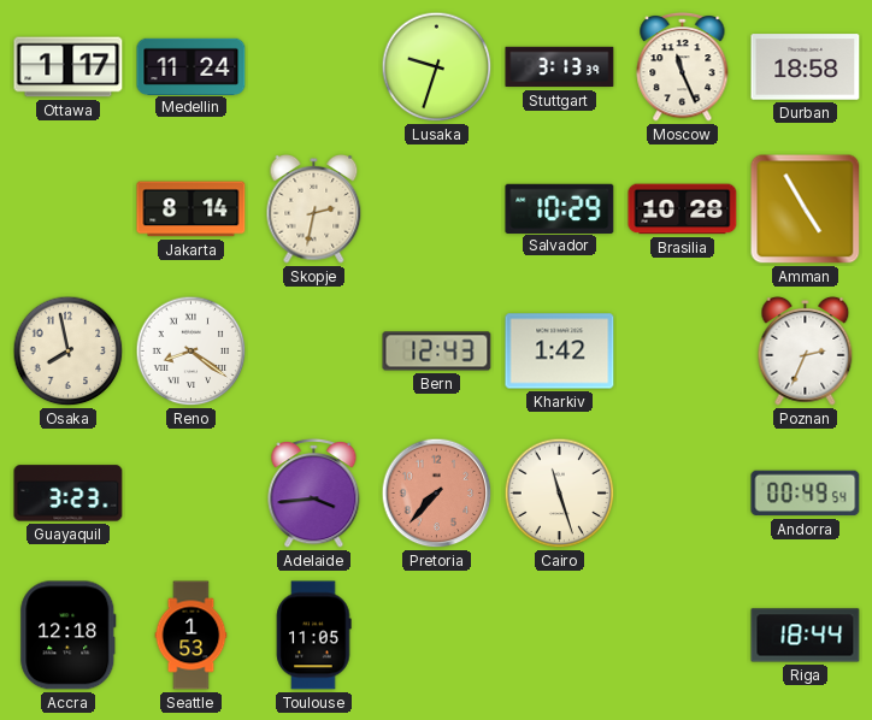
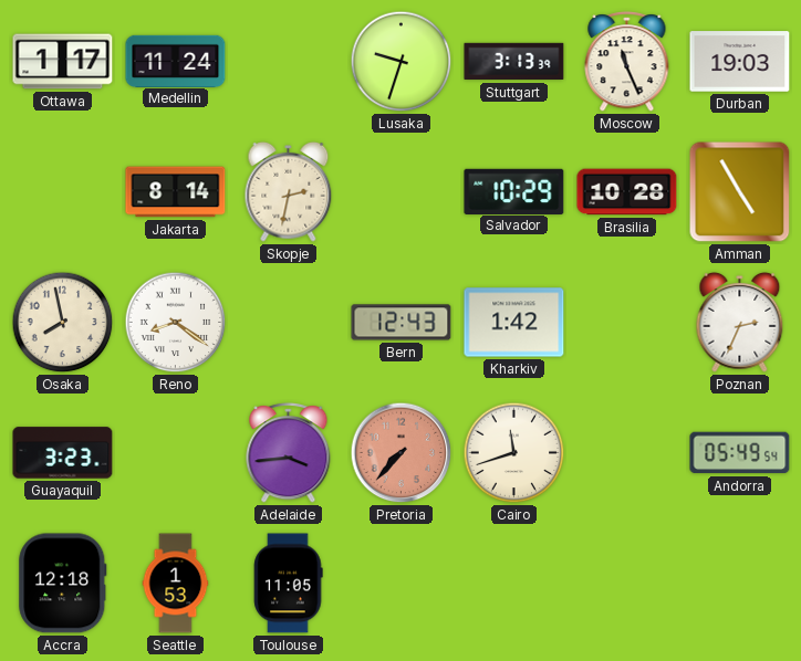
Durban: 18:58 -> 19:03
Cairo: 11:27 -> 11:42
Andorra: 00:49 -> 05:49
Riga: 18:44 -> none
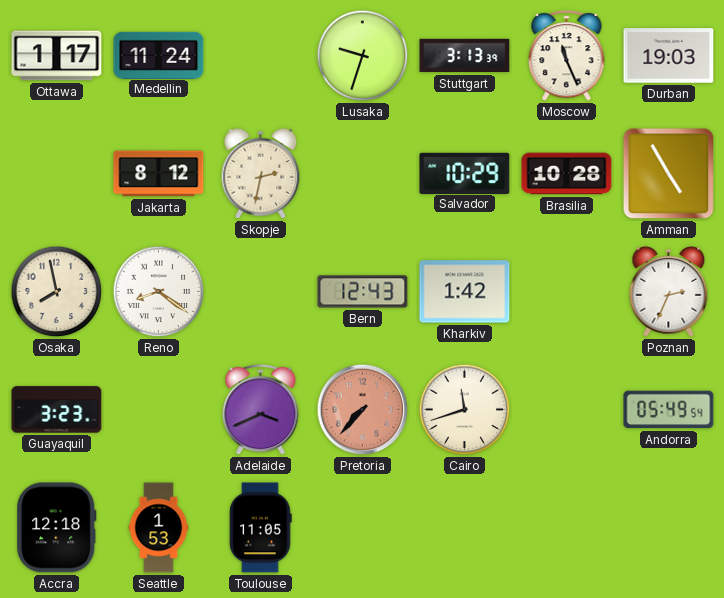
Jakarta: 8:14 -> 8:12
Adelaide: 3:44 -> 3:41
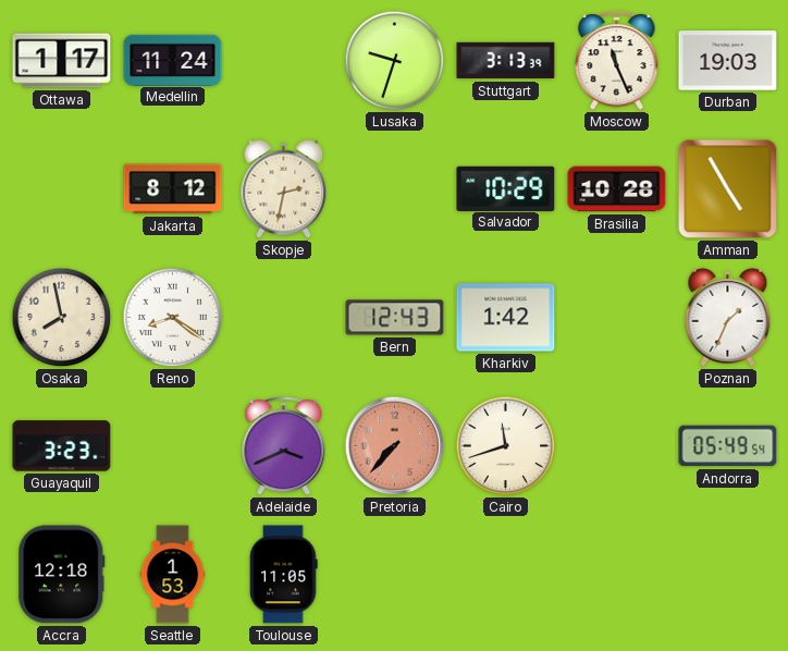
Poznan: 2:34 -> 1:34
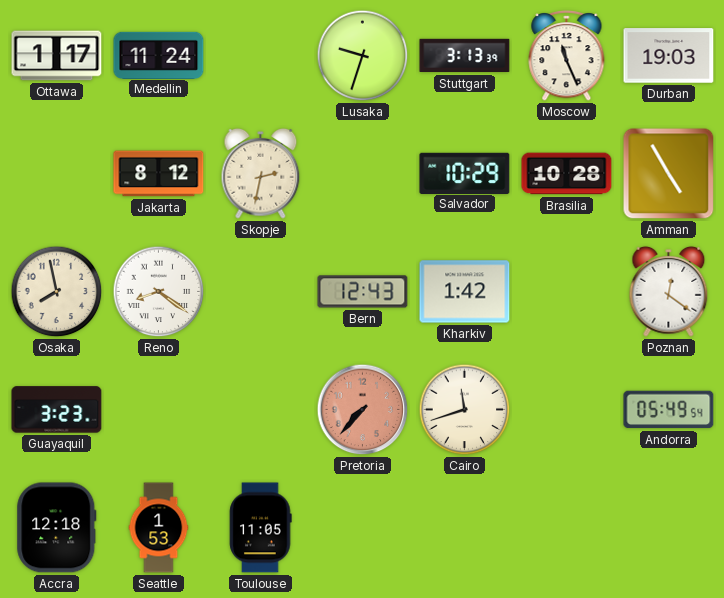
Poznan: 1:34 -> 12:21
Adelaide: 3:41 -> none
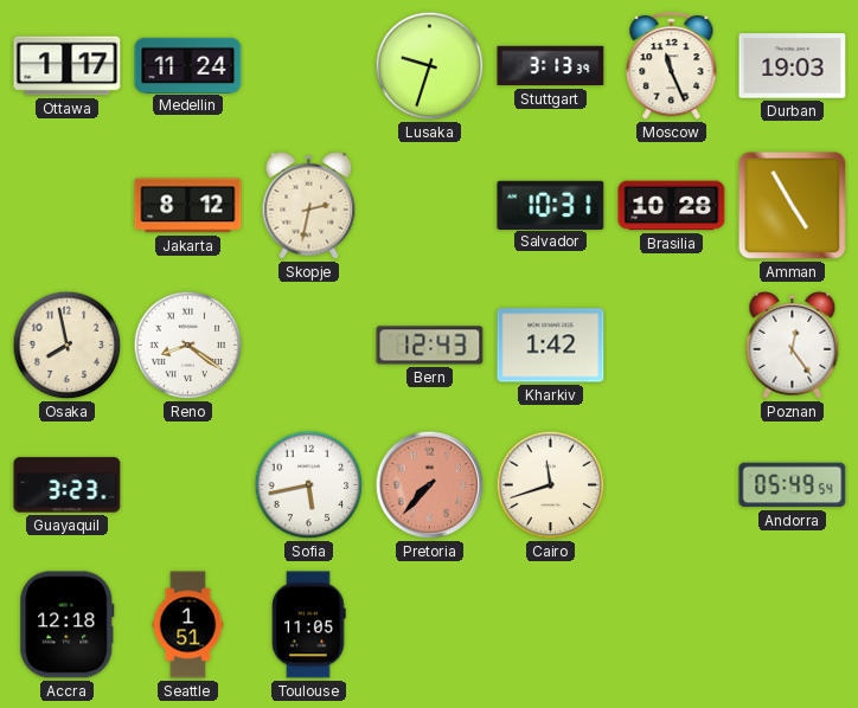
Salvador: 10:29 -> 10:31
Poznan: 12:21 -> 12:24
Sofia: none -> 5:43
Seattle: 1:53 -> 1:51
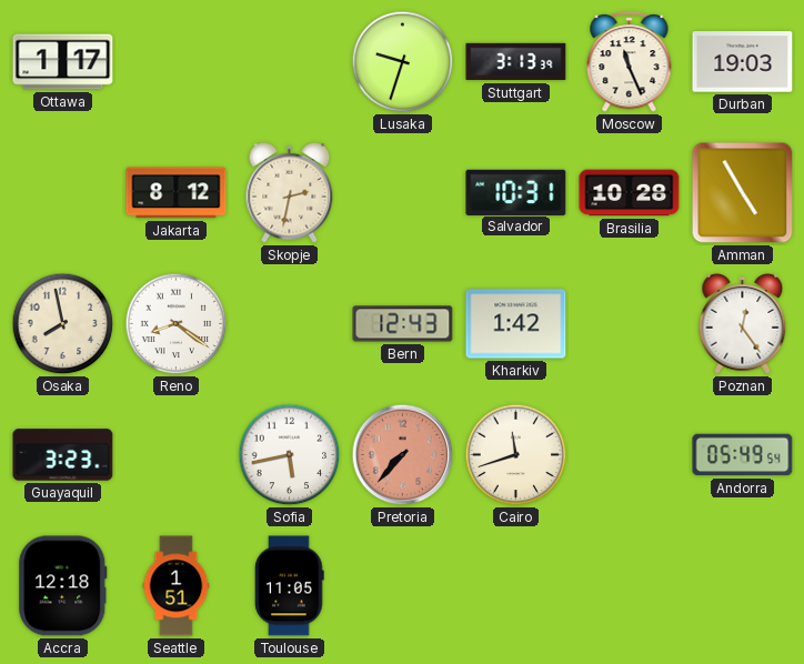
Medellin: 11:24 -> none
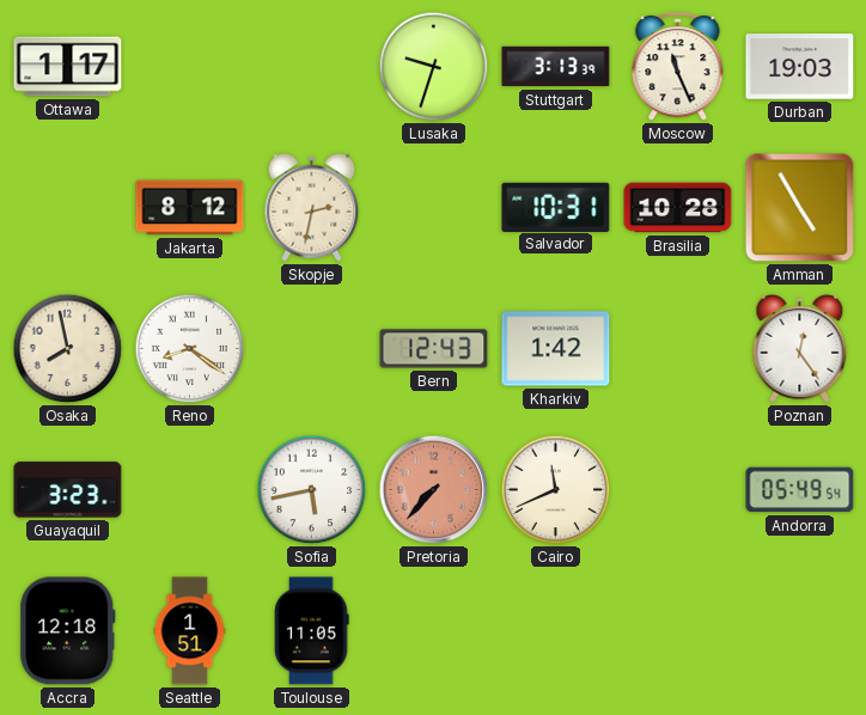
Cairo: 11:42 -> 11:41
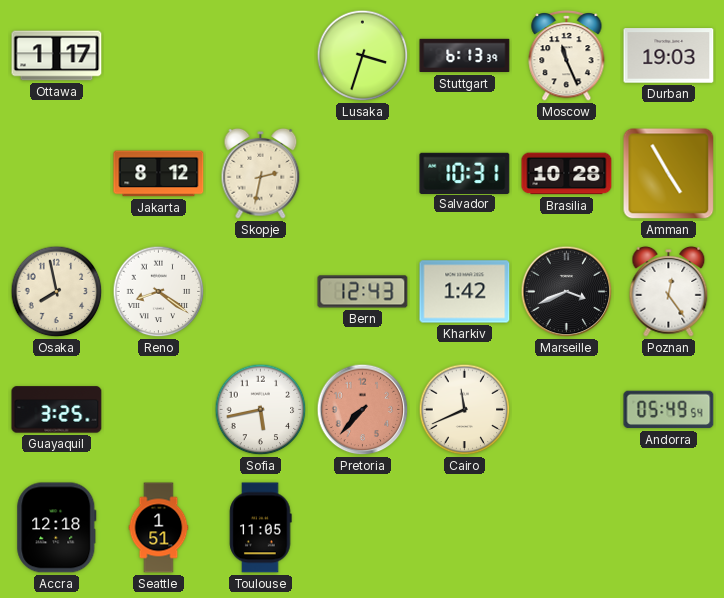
Lusaka: 9:33 -> 3:33
Stuttgart: 3:13 -> 6:13
Marseille: none -> 3:41
Guayaquil: 3:23 -> 3:25
